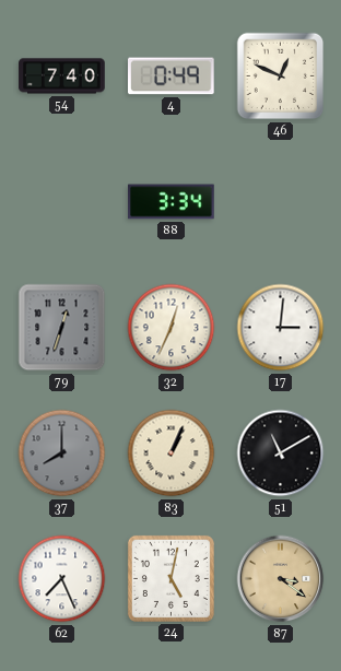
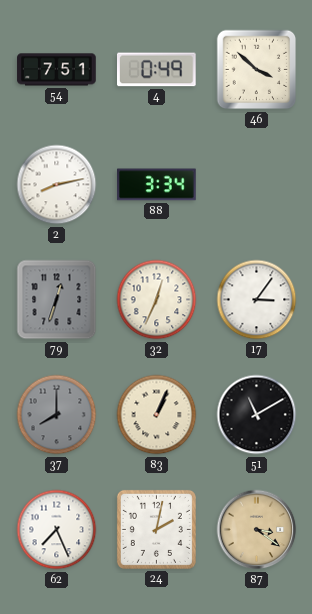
54: 7:40 -> 7:51
46: 12:49 -> 3:52
2: none -> 8:13
17: 3:01 -> 3:06
24: 5:02 -> 2:02
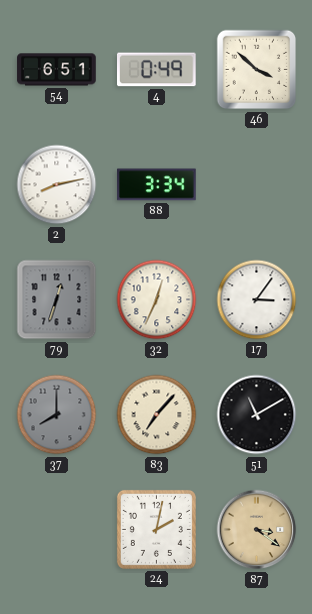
54: 7:51 -> 6:51
83: 1:04 -> 7:07
62: 7:26 -> none
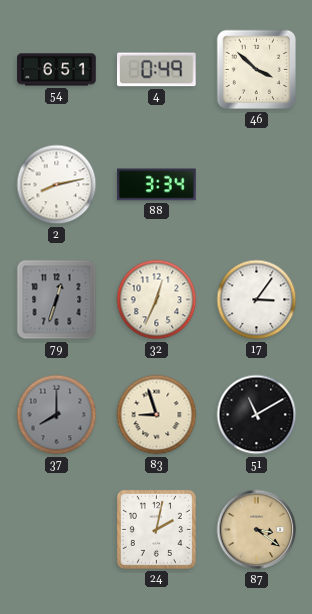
83: 7:07 -> 8:57
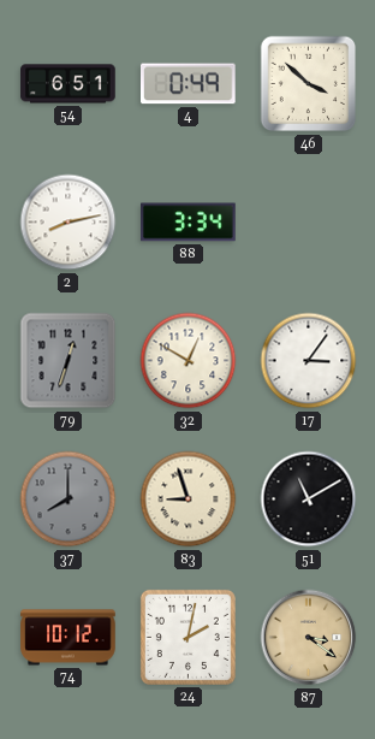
32: 12:34 -> 12:50
74: none -> 10:12
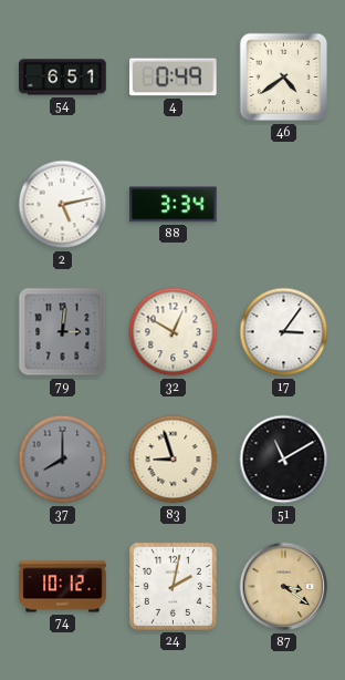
46: 3:52 -> 4:39
2: 8:13 -> 5:13
79: 12:33 -> 3:01
